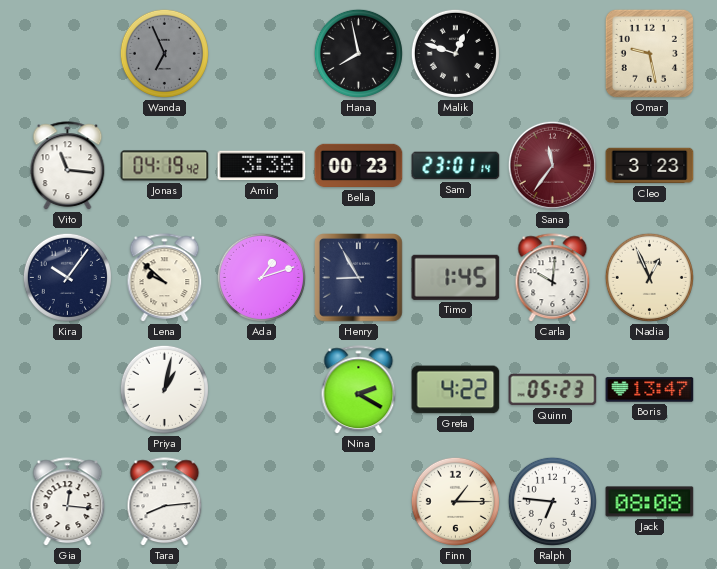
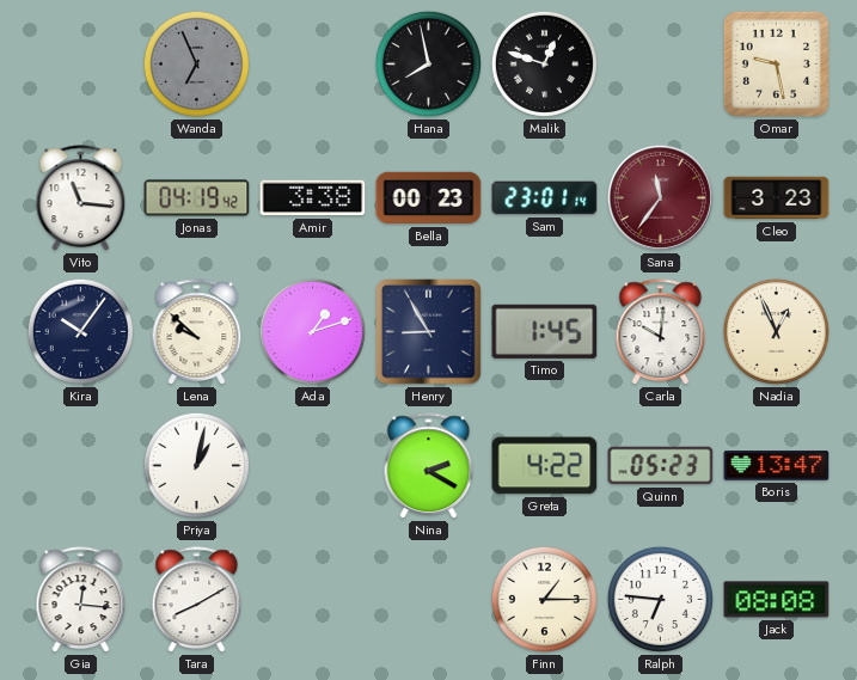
Tara: 8:14 -> 8:10
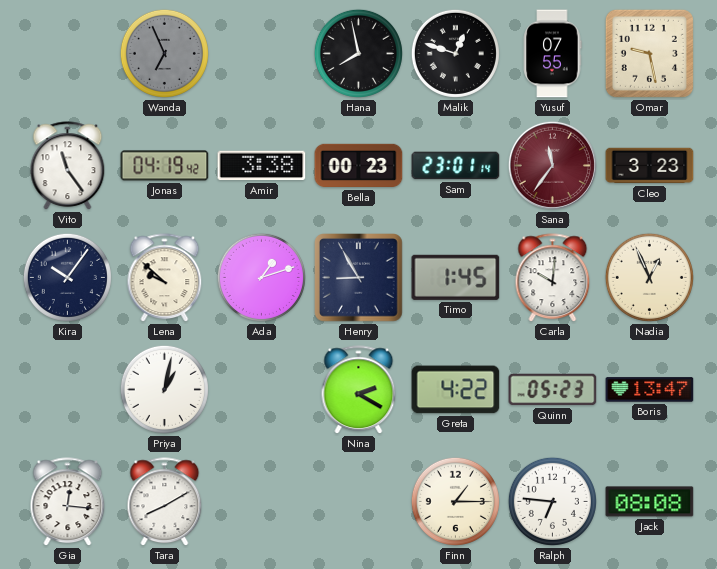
Yusuf: none -> 07:55
Vito: 11:16 -> 11:24
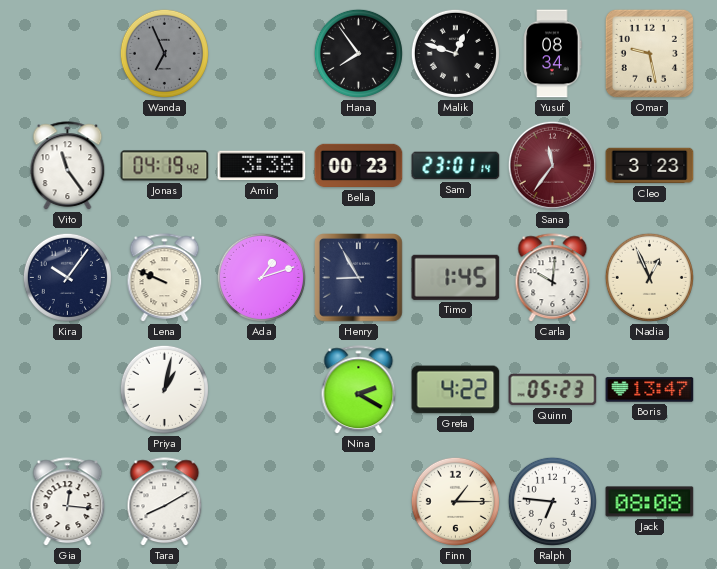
Hana: 7:58 -> 7:54
Yusuf: 07:55 -> 08:34
Lena: 9:52 -> 9:49
